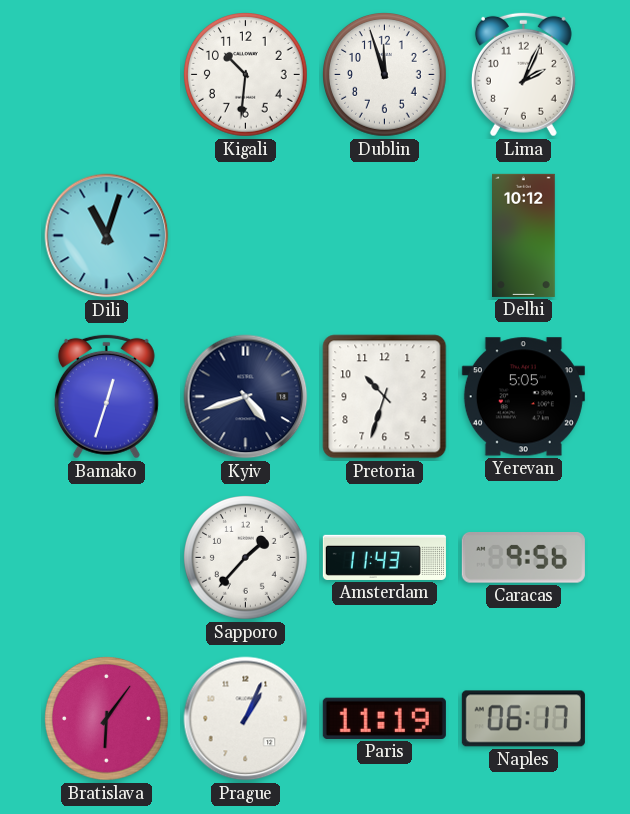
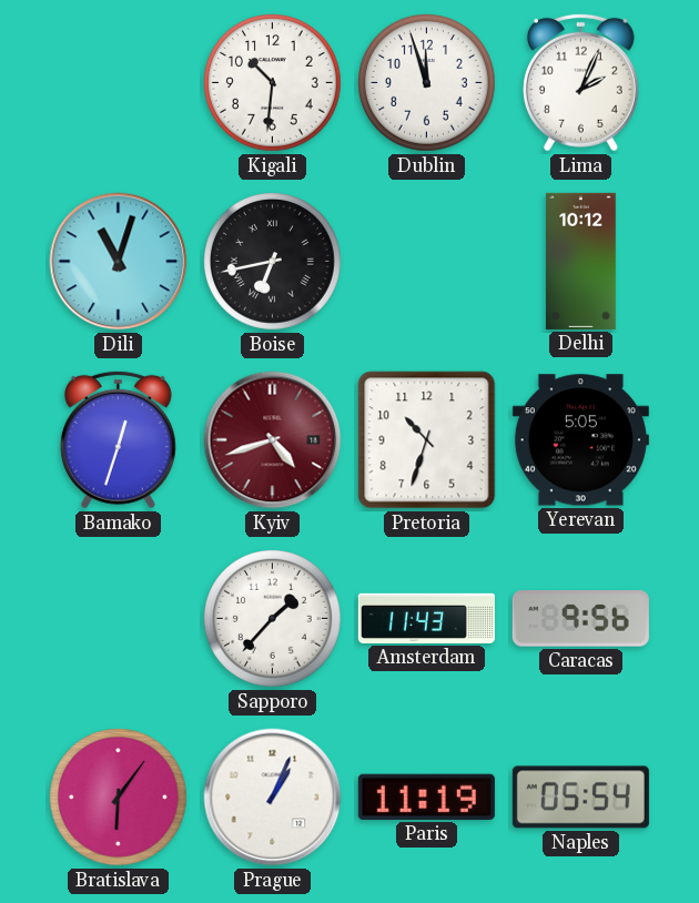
Boise: none -> 6:43
Kyiv dial: navy -> burgundy
Naples: 06:17 -> 05:54
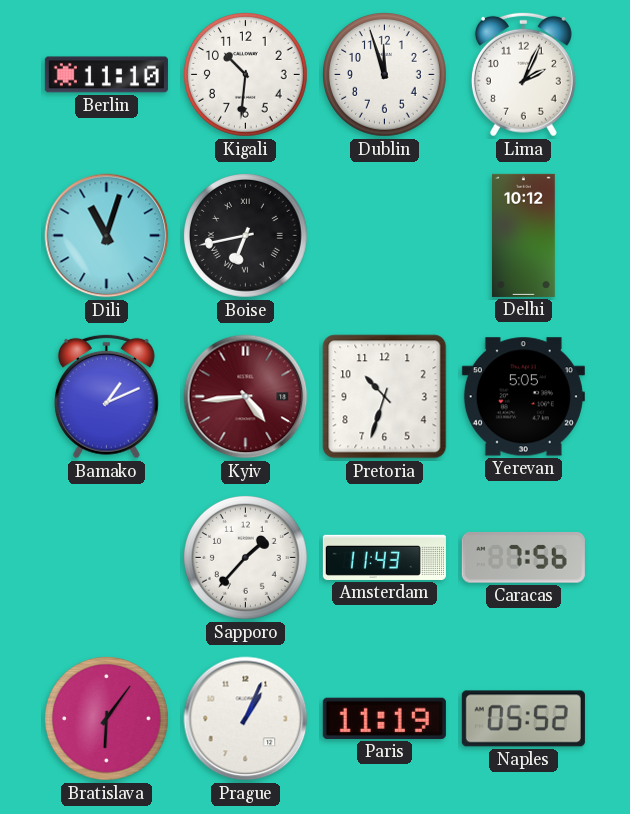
Berlin: none -> 11:10
Bamako: 12:33 -> 1:11
Kyiv: 4:42 -> 4:44
Caracas: 9:56 -> 7:56
Naples: 05:54 -> 05:52
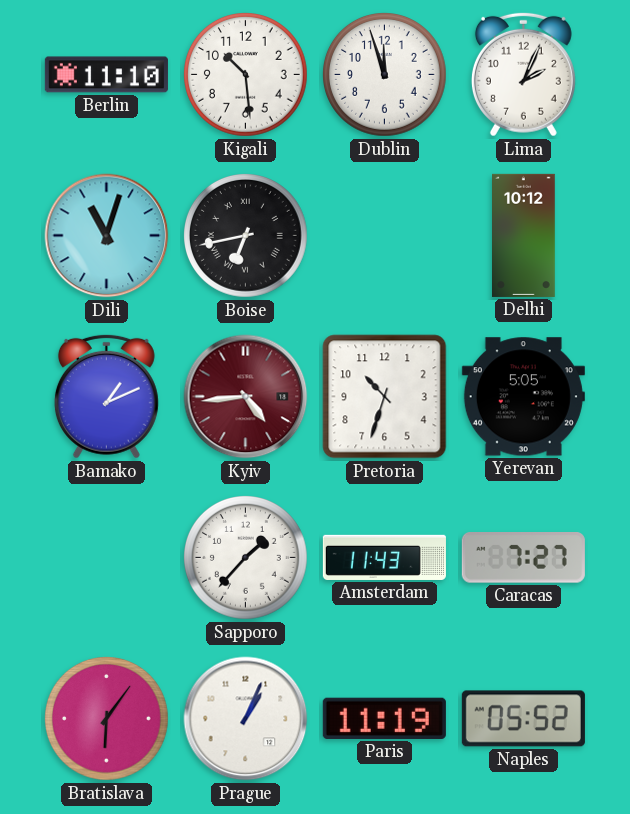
Kigali: 10:31 -> 10:29
Caracas: 7:56 -> 7:27
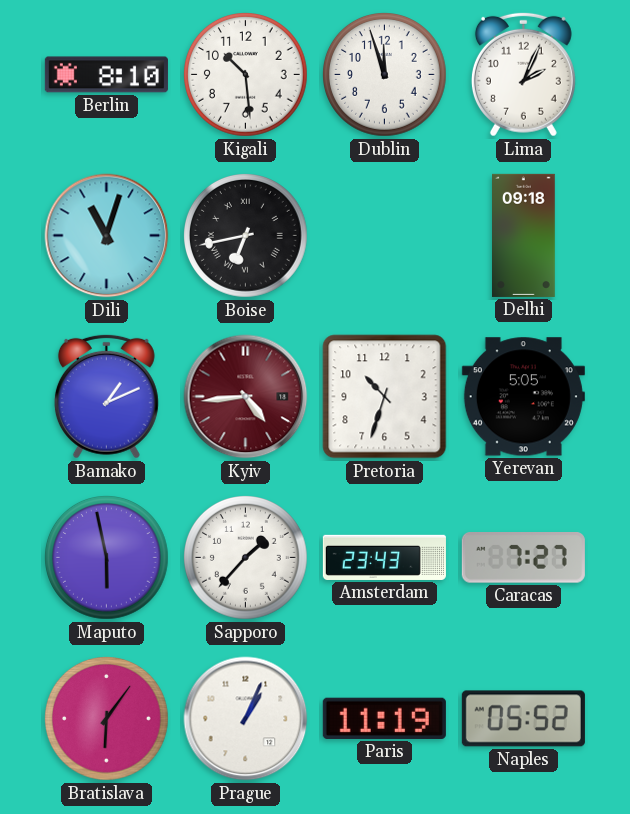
Berlin: 11:10 -> 8:10
Delhi: 10:12 -> 09:18
Maputo: none -> 5:58
Amsterdam: 11:43 -> 23:43
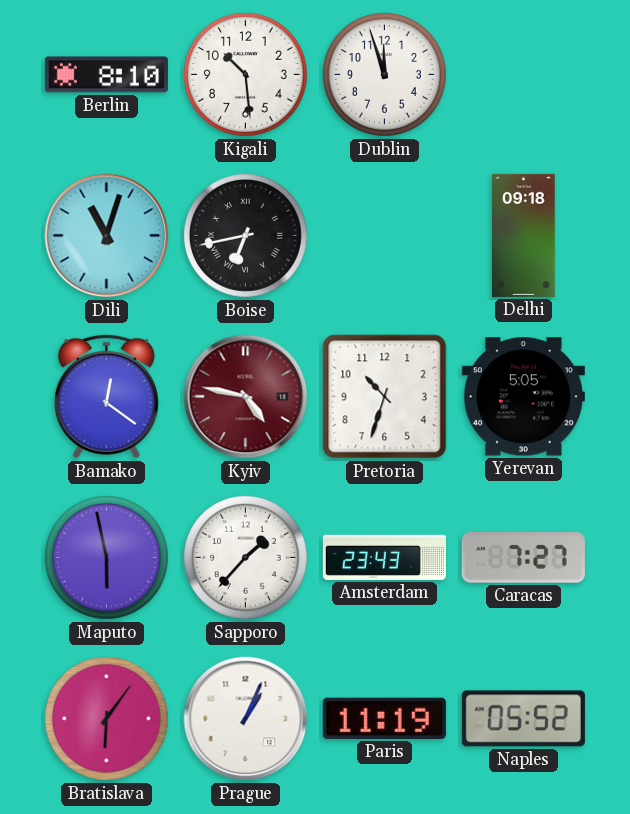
Lima: 2:04 -> none
Bamako: 1:11 -> 12:21
Kyiv: 4:44 -> 4:47
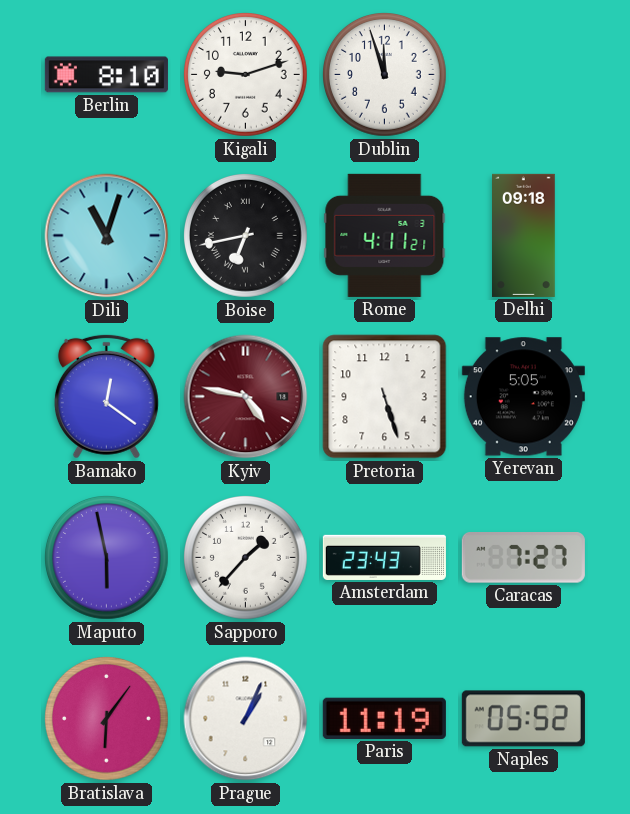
Kigali: 10:29 -> 9:12
Rome: none -> 4:11
Pretoria: 10:33 -> 5:27
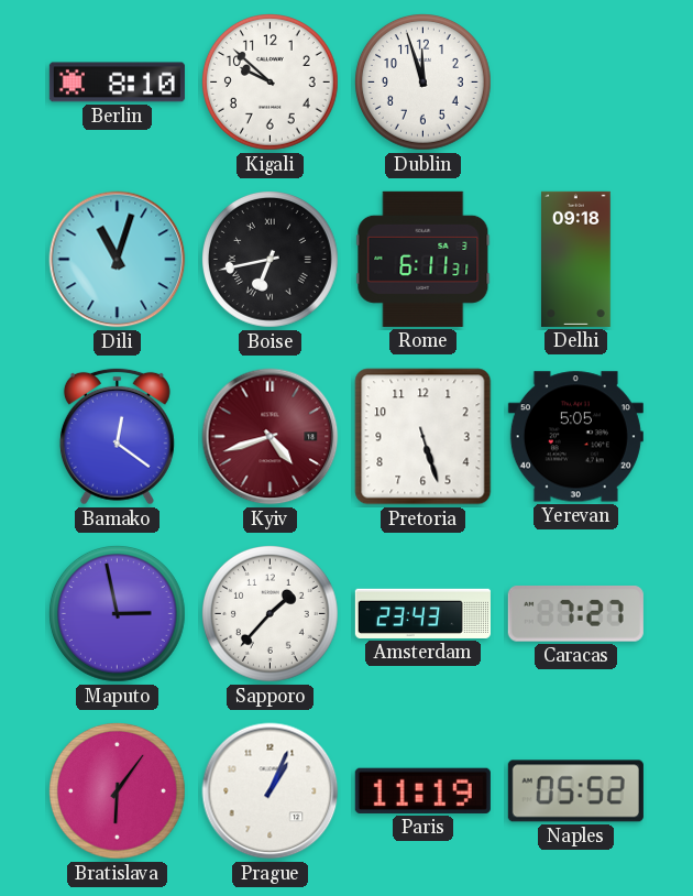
Kigali: 9:12 -> 9:52
Rome: 4:11 -> 6:11
Kyiv: 4:47 -> 4:42
Maputo: 5:58 -> 2:58
